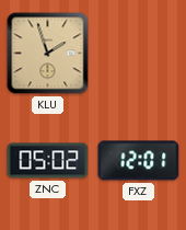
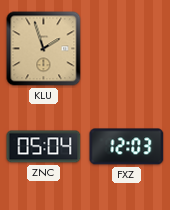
ZNC: 05:02 -> 05:04
FXZ: 12:01 -> 12:03
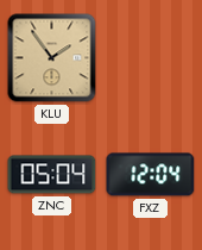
KLU: 1:57 -> 1:54
FXZ: 12:03 -> 12:04
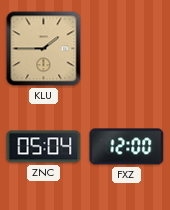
KLU: 1:54 -> 1:45
FXZ: 12:04 -> 12:00
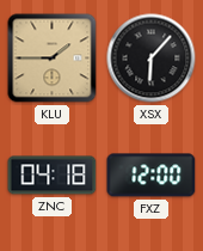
XSX: none -> 6:07
ZNC: 05:04 -> 04:18
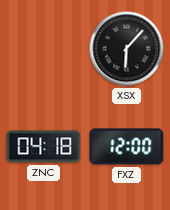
KLU: 1:45 -> none
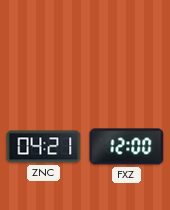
XSX: 6:07 -> none
ZNC: 04:18 -> 04:21
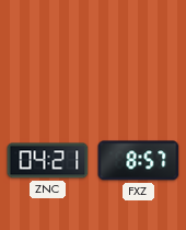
FXZ: 12:00 -> 8:57
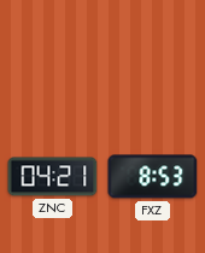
FXZ: 8:57 -> 8:53
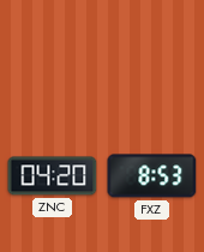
ZNC: 04:21 -> 04:20
